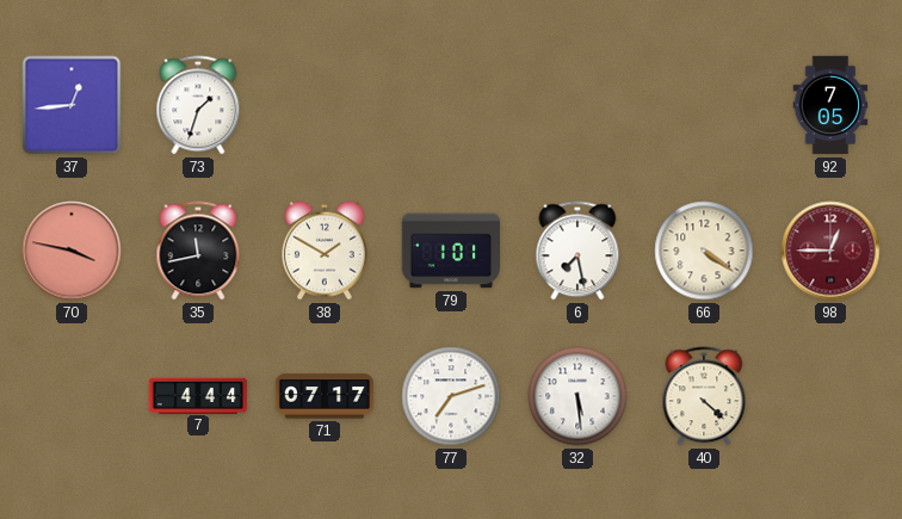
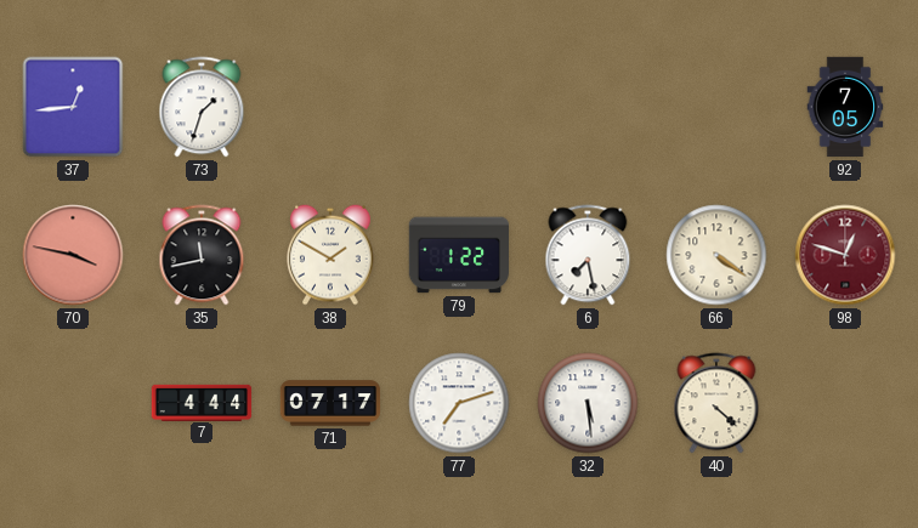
79: 1:01 -> 1:22
98: 12:45 -> 12:48
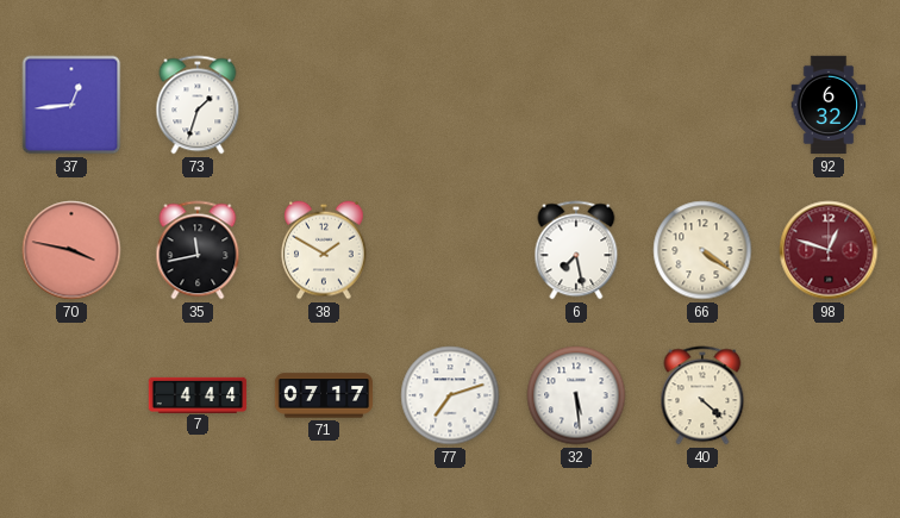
92: 7:05 -> 6:32
79: 1:22 -> none
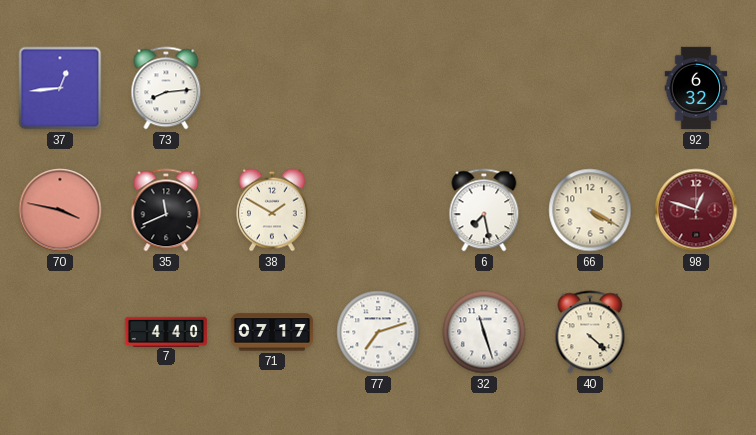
73: 1:33 -> 8:14
35: 11:43 -> 11:41
66: 4:21 -> 4:20
7: 4:44 -> 4:40
32: 5:29 -> 11:27
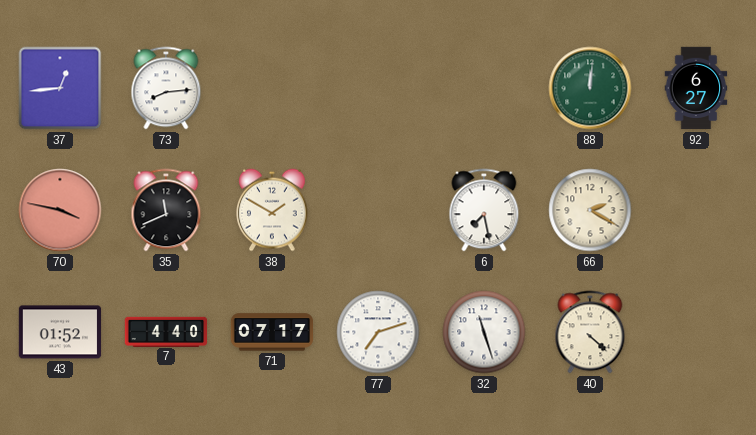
88: none -> 12:01
92: 6:32 -> 6:27
66: 4:20 -> 2:20
98: 12:48 -> none
43: none -> 01:52
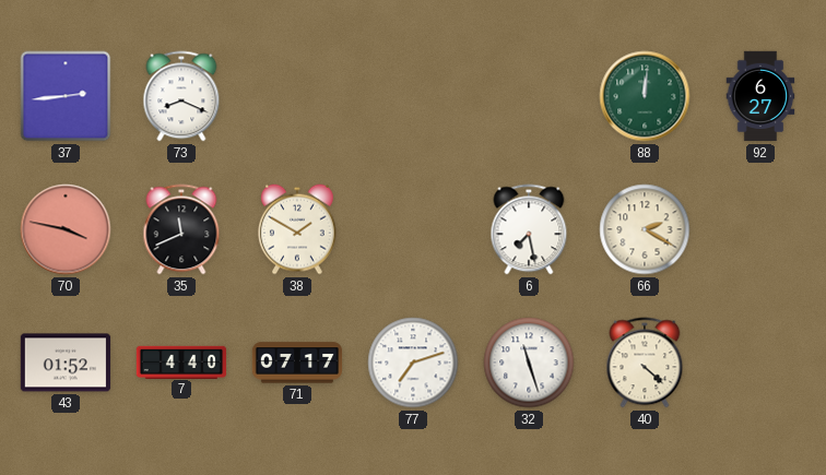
37: 12:44 -> 2:44
73: 8:14 -> 8:19
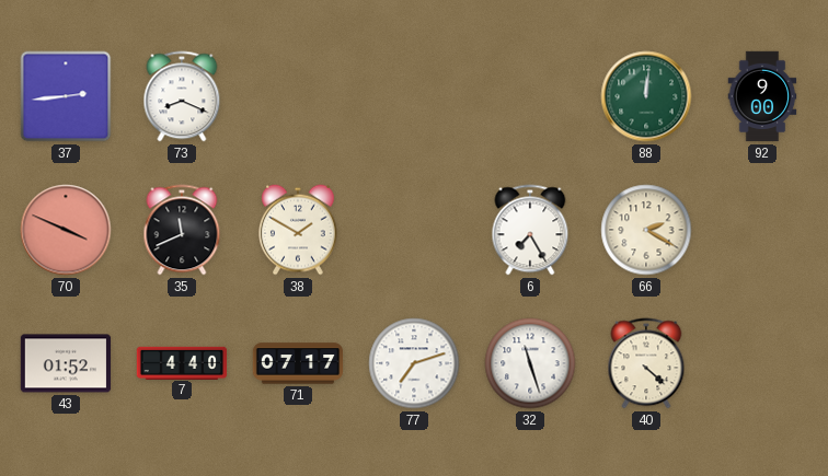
92: 6:27 -> 9:00
70: 3:47 -> 3:49
6: 7:28 -> 7:25
